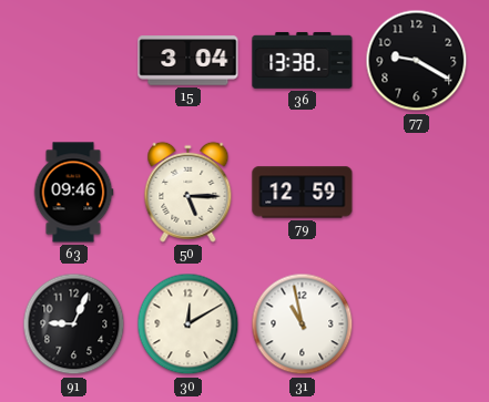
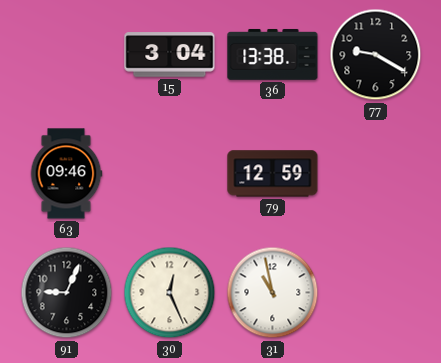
50: 5:15 -> none
30: 12:10 -> 12:26
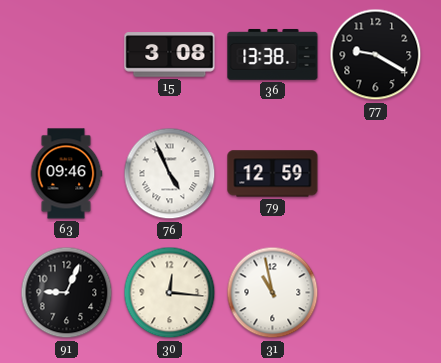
15: 3:04 -> 3:08
76: none -> 4:56
30: 12:26 -> 12:16
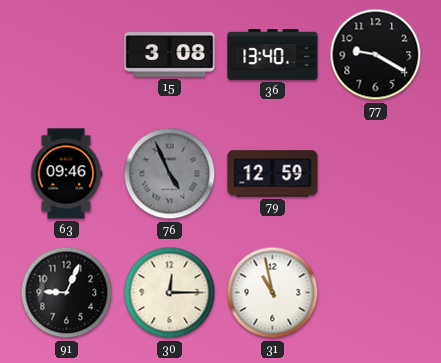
36: 13:38 -> 13:40
76 dial: white -> grey
30: 12:16 -> 12:15
